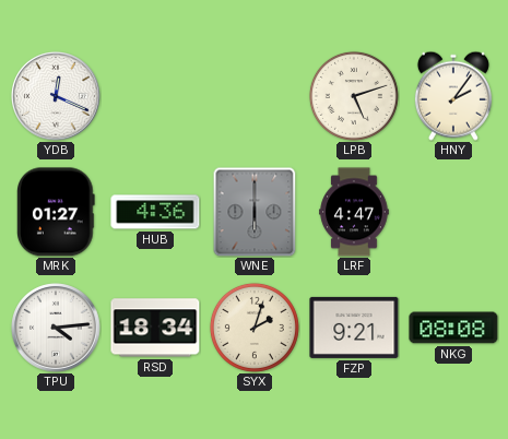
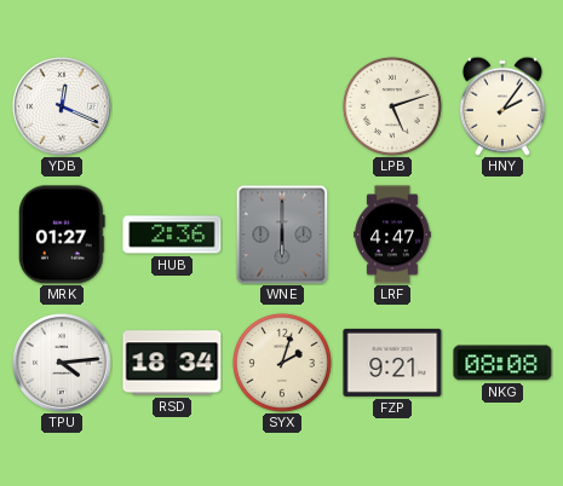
HUB: 4:36 -> 2:36
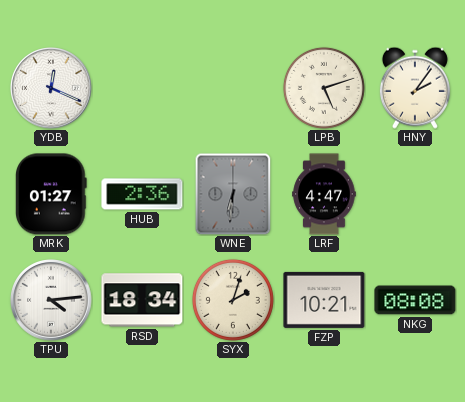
WNE: 6:00 -> 6:31
FZP: 9:21 -> 10:21
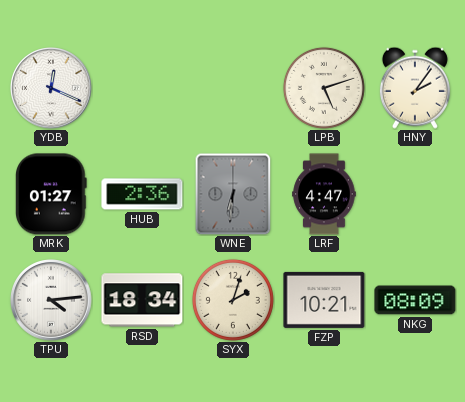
NKG: 08:08 -> 08:09
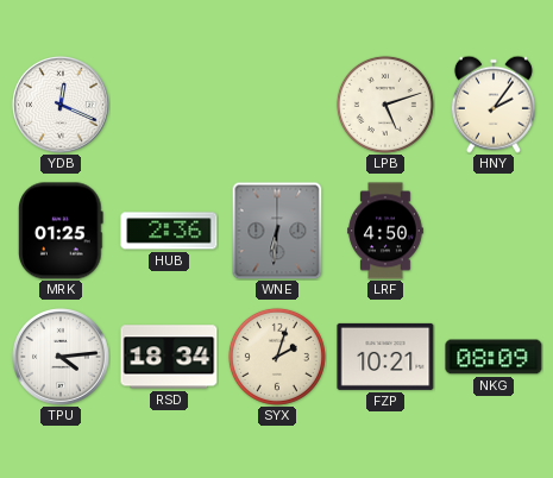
MRK: 01:27 -> 01:25
LRF: 4:47 -> 4:50
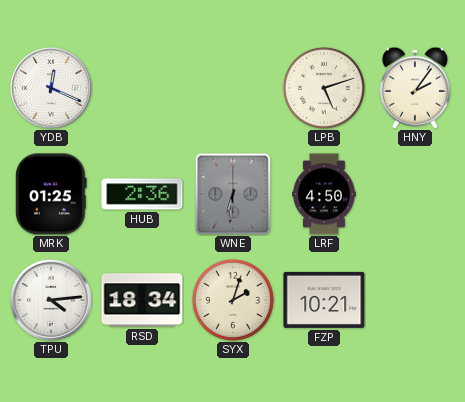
NKG: 08:09 -> none
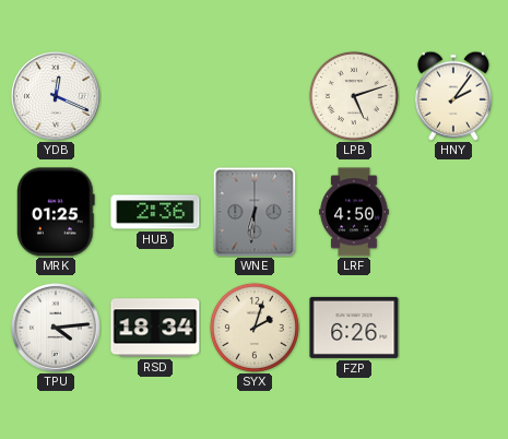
FZP: 10:21 -> 6:26
